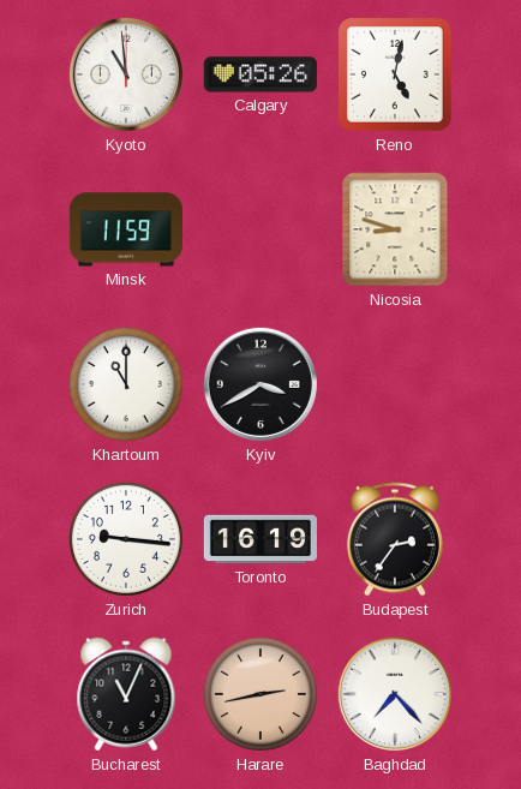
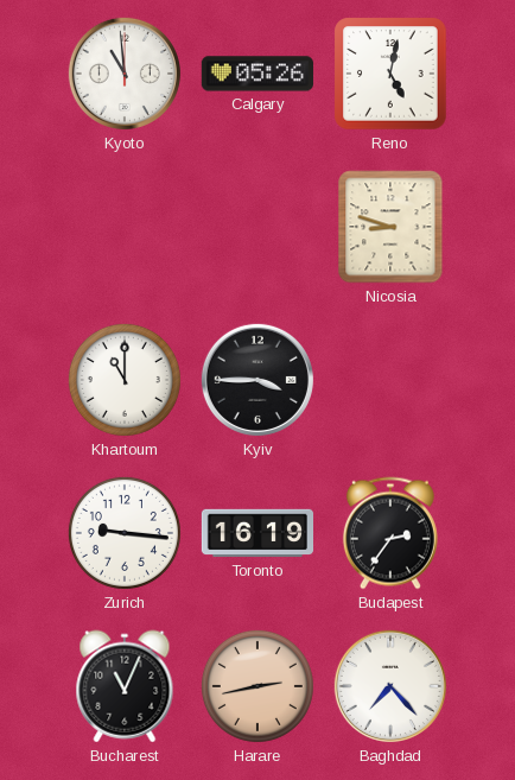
Minsk: 11:59 -> none
Kyiv: 3:40 -> 3:45
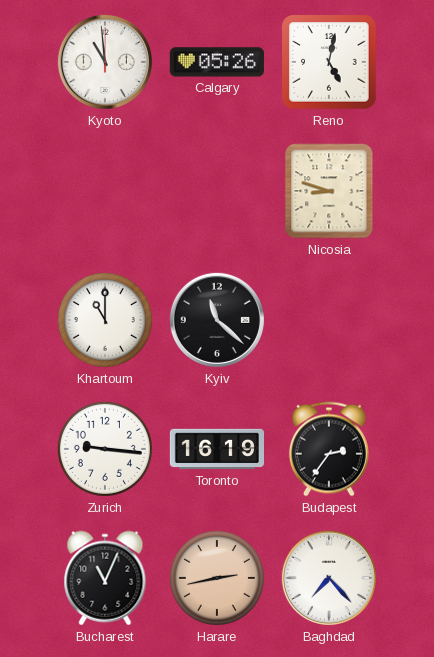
Kyiv: 3:45 -> 11:22
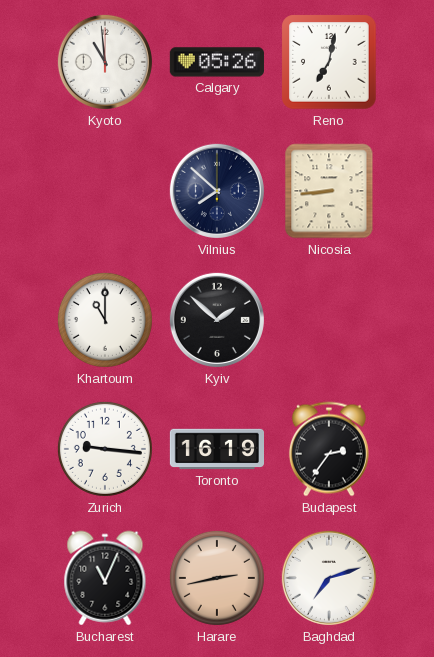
Reno: 5:02 -> 7:02
Vilnius: none -> 7:52
Nicosia: 8:48 -> 8:44
Kyiv: 11:22 -> 1:52
Baghdad: 7:23 -> 7:12
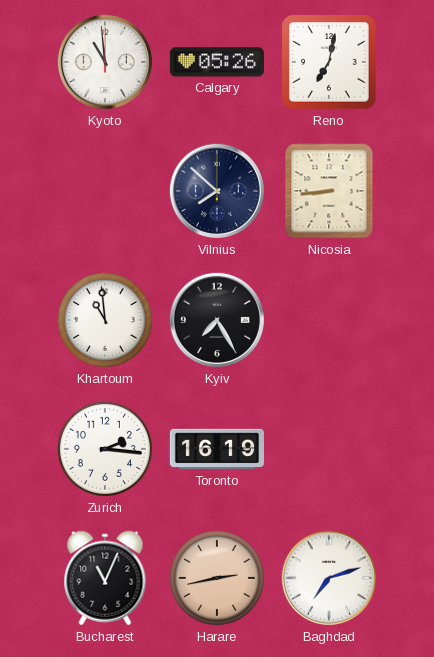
Khartoum: 11:00 -> 10:59
Kyiv: 1:52 -> 7:25
Zurich: 9:16 -> 2:16
Budapest: 2:36 -> none
